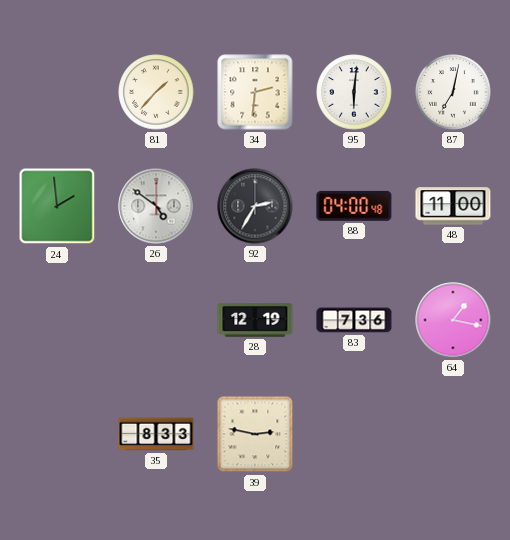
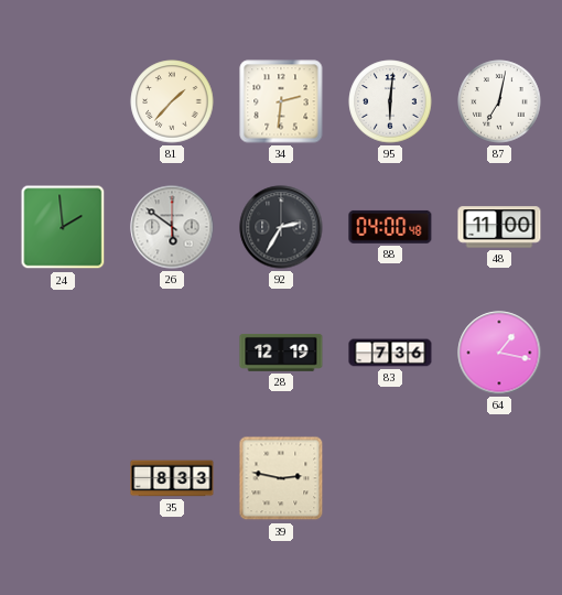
26: 4:51 -> 5:51
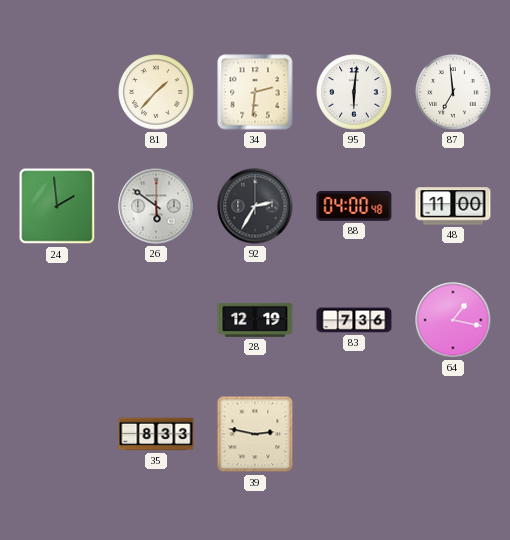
87: 7:02 -> 6:59
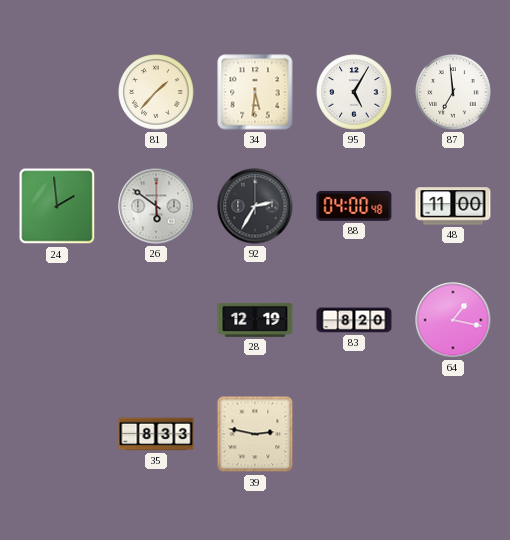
34: 2:31 -> 5:31
95: 6:01 -> 5:05
83: 7:36 -> 8:20
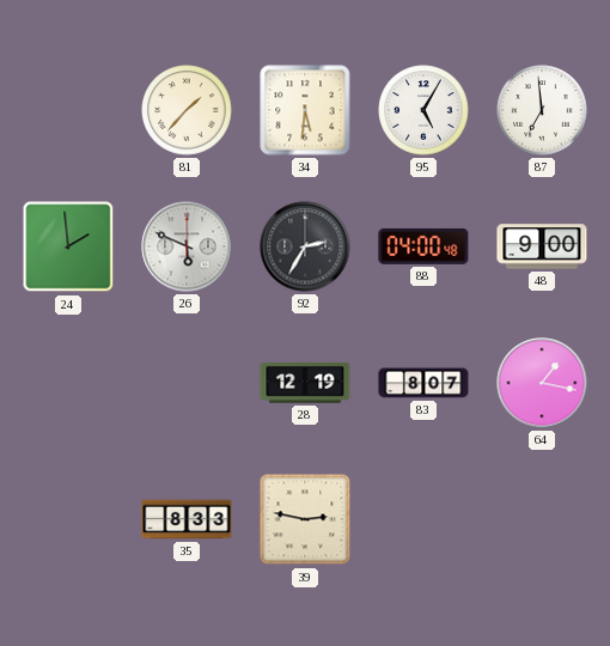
26: 5:51 -> 5:49
48: 11:00 -> 9:00
83: 8:20 -> 8:07
